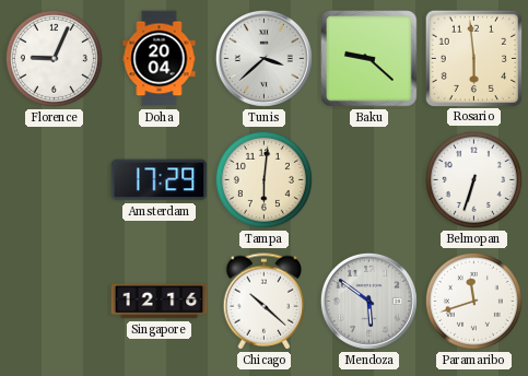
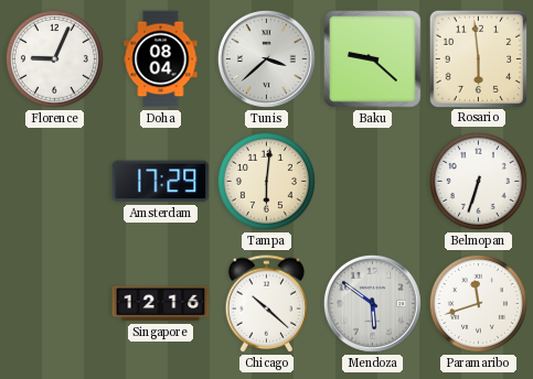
Doha: 20:04 -> 08:04
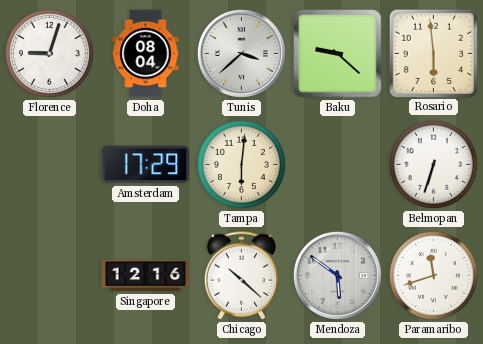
Florence: 9:04 -> 9:03
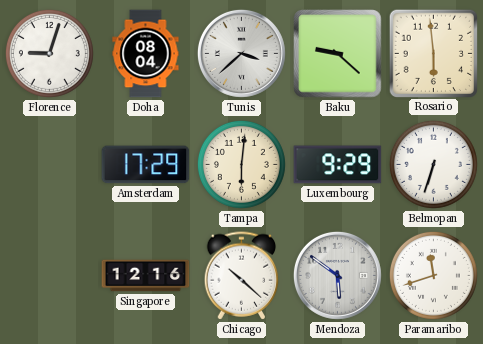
Luxembourg: none -> 9:29
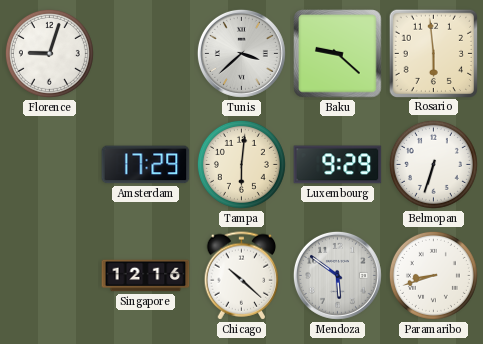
Doha: 08:04 -> none
Paramaribo: 11:42 -> 8:42
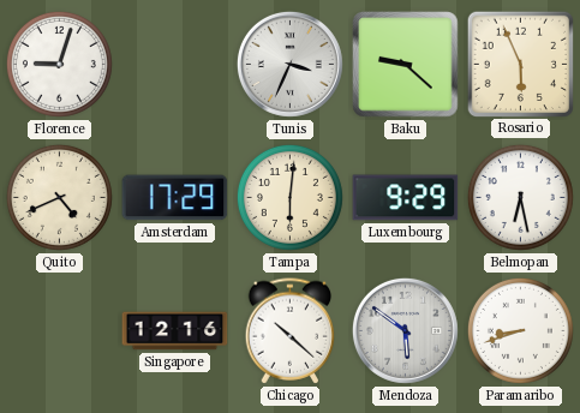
Tunis: 3:38 -> 3:34
Rosario: 5:59 -> 5:56
Quito: none -> 4:41
Belmopan: 6:33 -> 6:28
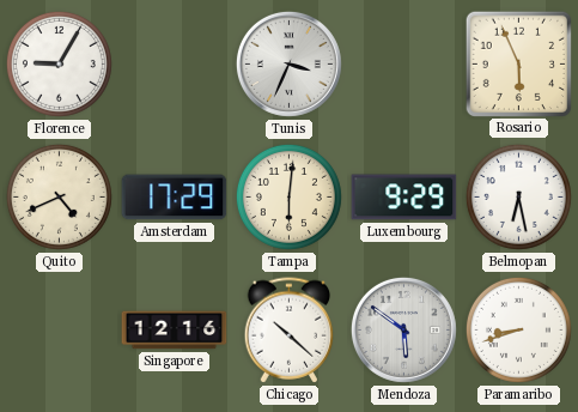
Florence: 9:03 -> 9:05
Baku: 9:22 -> none
